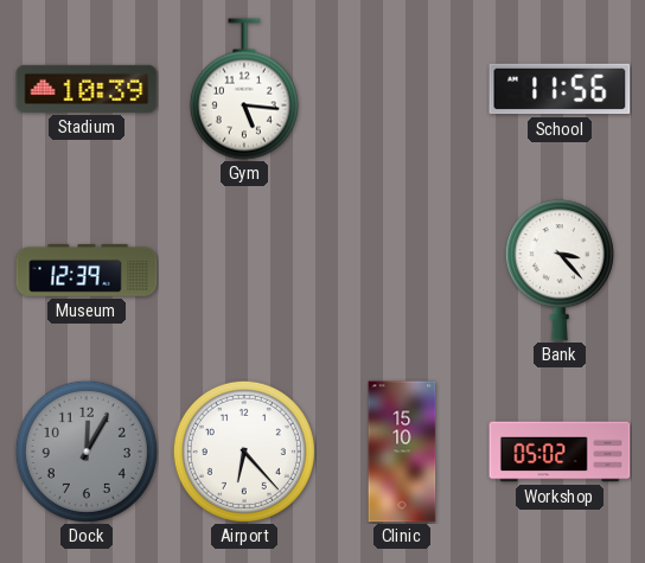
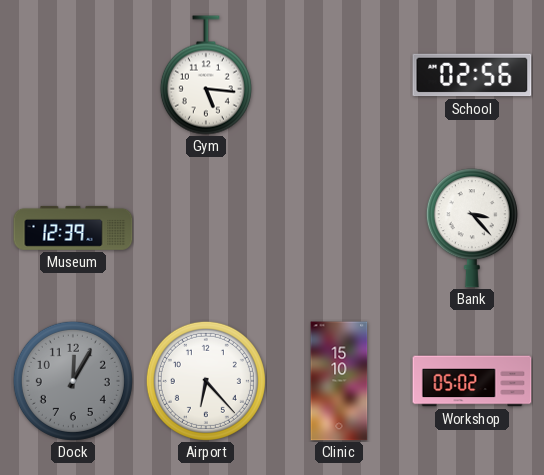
Stadium: 10:39 -> none
School: 11:56 -> 02:56
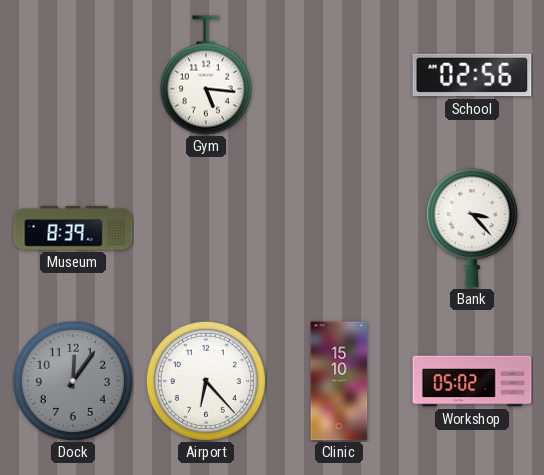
Museum: 12:39 -> 8:39
Dock: 12:05 -> 12:06
